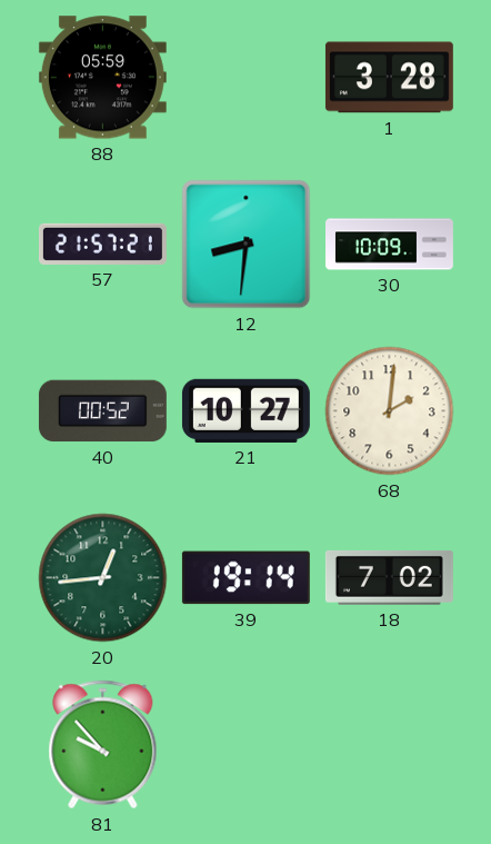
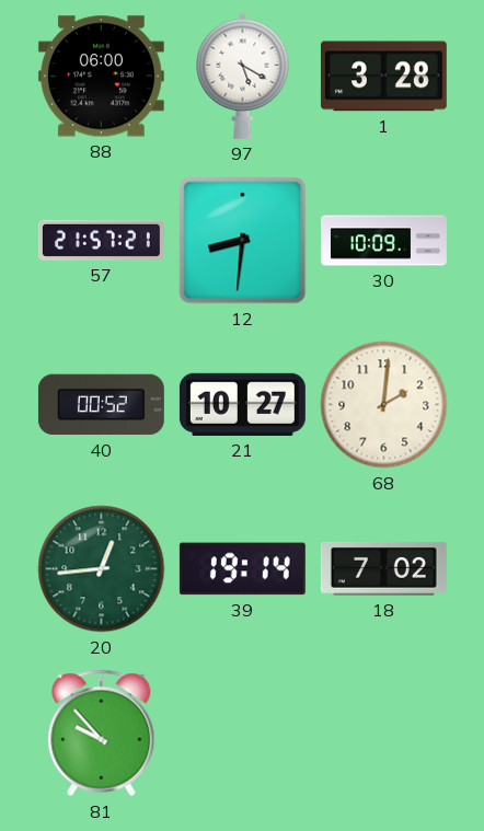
88: 05:59 -> 06:00
97: none -> 5:20
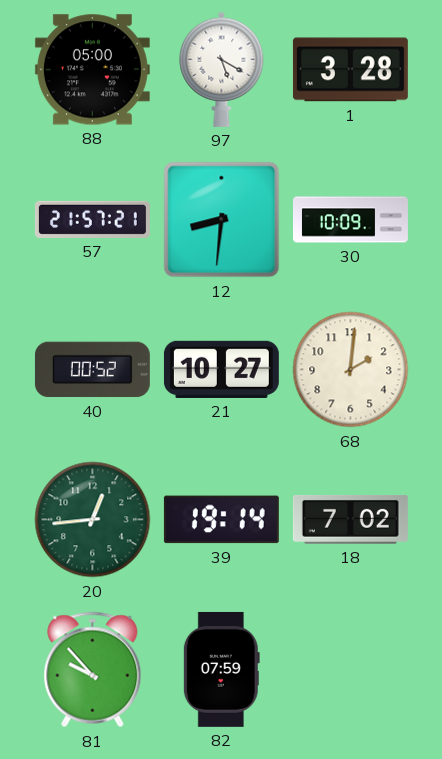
88: 06:00 -> 05:00
82: none -> 07:59
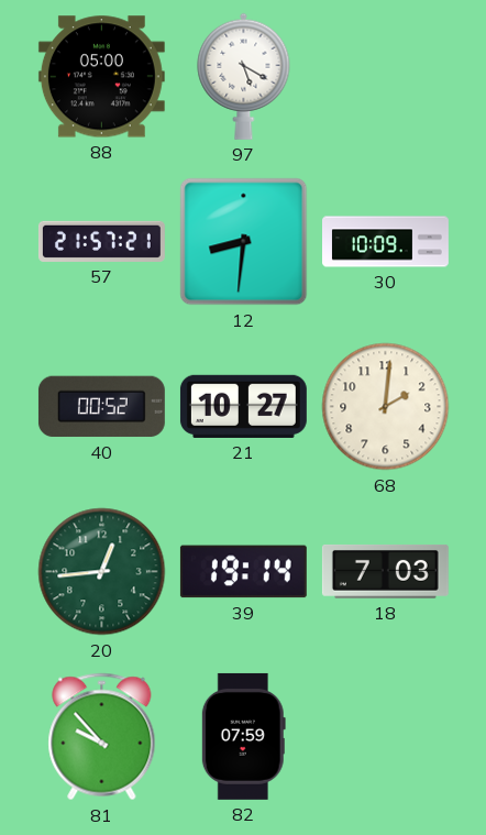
1: 3:28 -> none
18: 7:02 -> 7:03
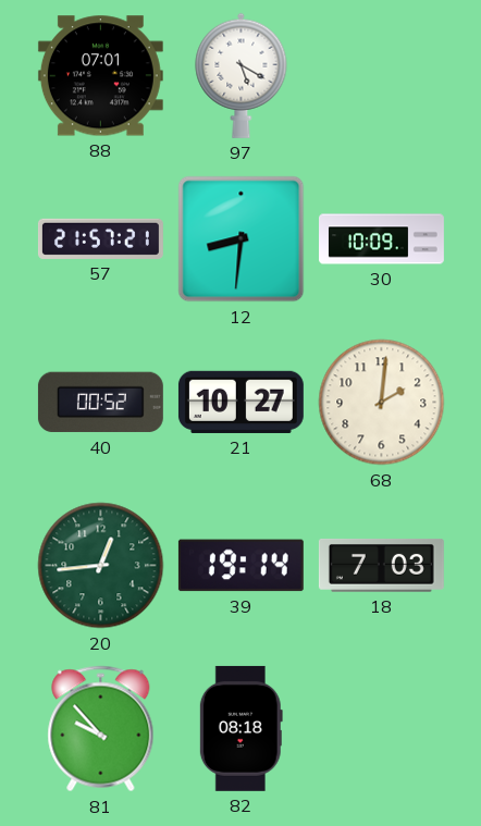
88: 05:00 -> 07:01
82: 07:59 -> 08:18
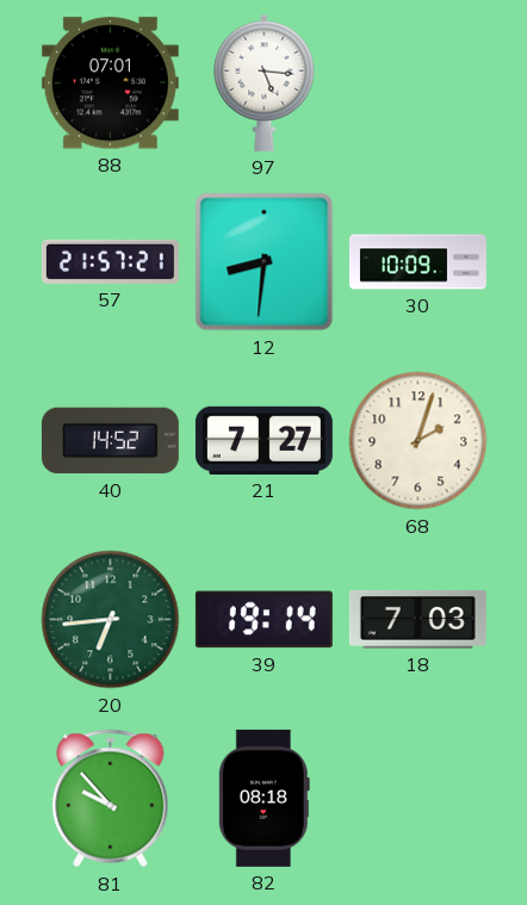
97: 5:20 -> 5:16
40: 00:52 -> 14:52
21: 10:27 -> 7:27
68: 2:01 -> 2:03
20: 12:44 -> 6:44
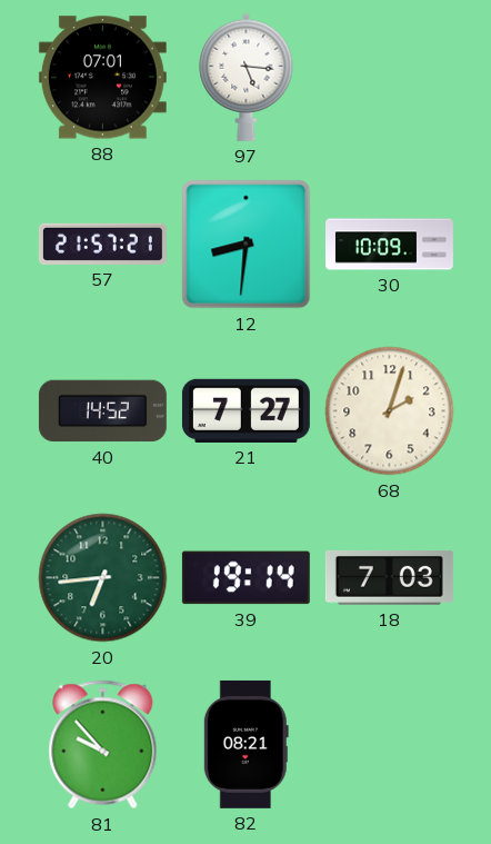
82: 08:18 -> 08:21
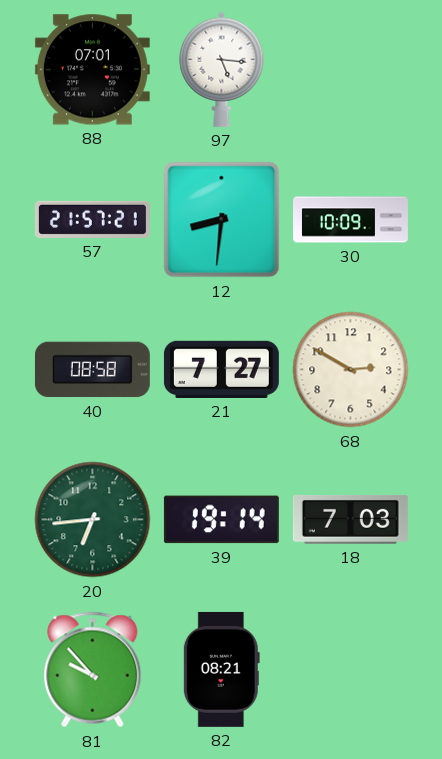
40: 14:52 -> 08:58
68: 2:03 -> 2:50
